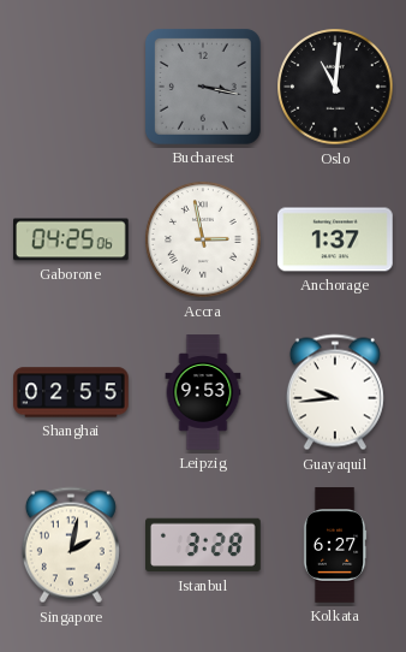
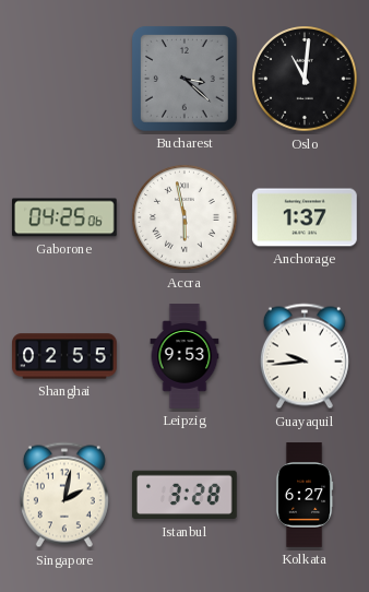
Bucharest: 3:17 -> 3:22
Accra: 2:58 -> 5:58
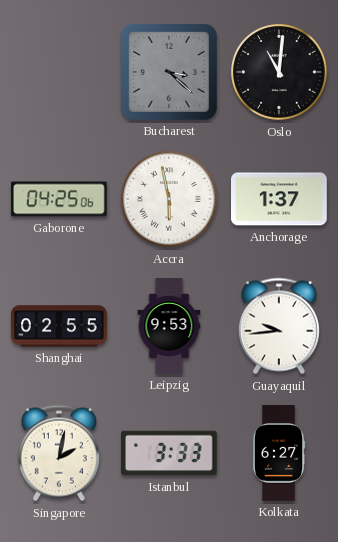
Istanbul: 3:28 -> 3:33
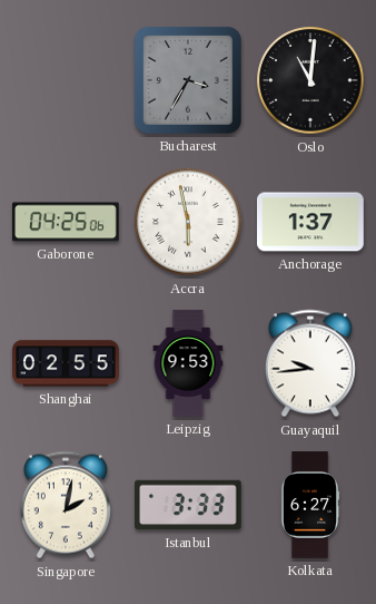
Bucharest: 3:22 -> 3:35
